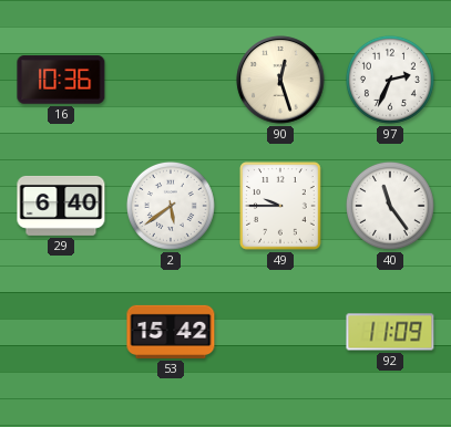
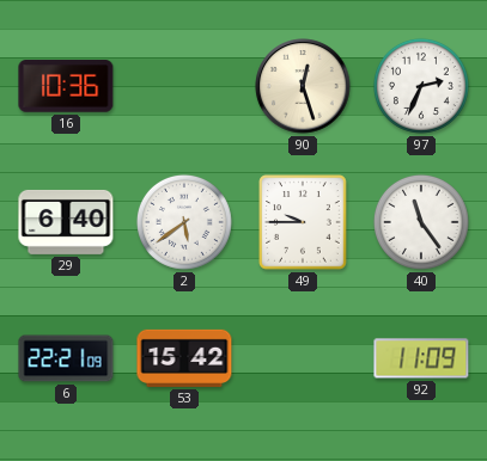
6: none -> 22:21
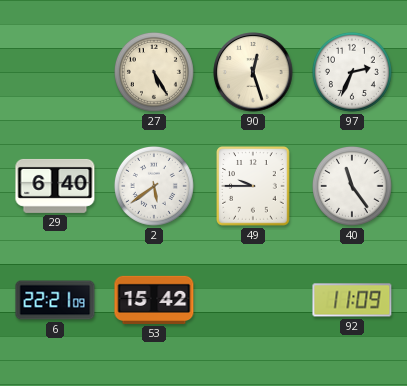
16: 10:36 -> none
27: none -> 5:25
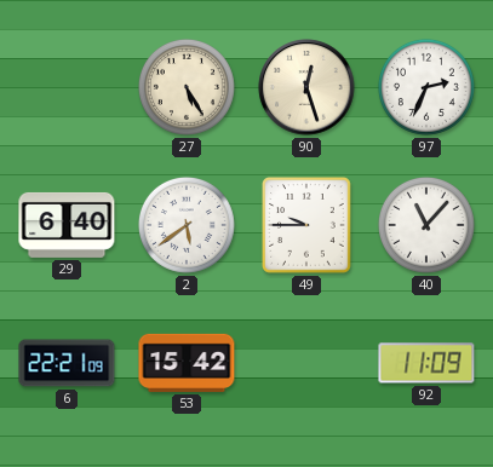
40: 11:24 -> 11:07
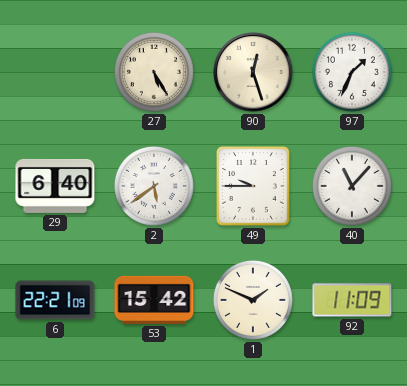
97: 2:34 -> 1:34
1: none -> 1:49
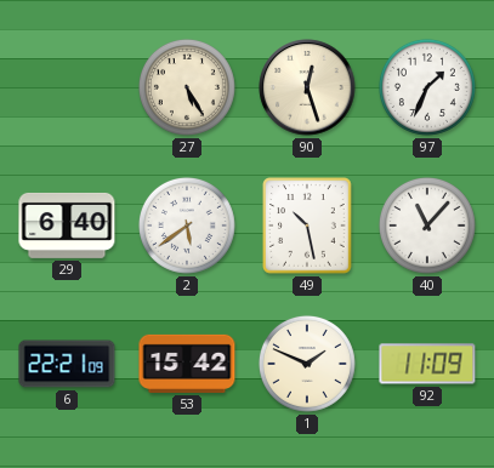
49: 9:45 -> 10:28
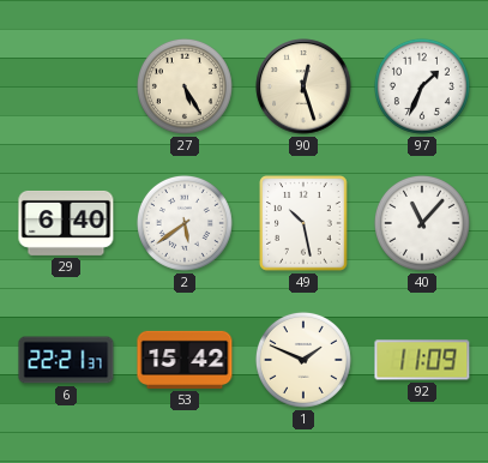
6: 22:21:09 -> 22:21:37
